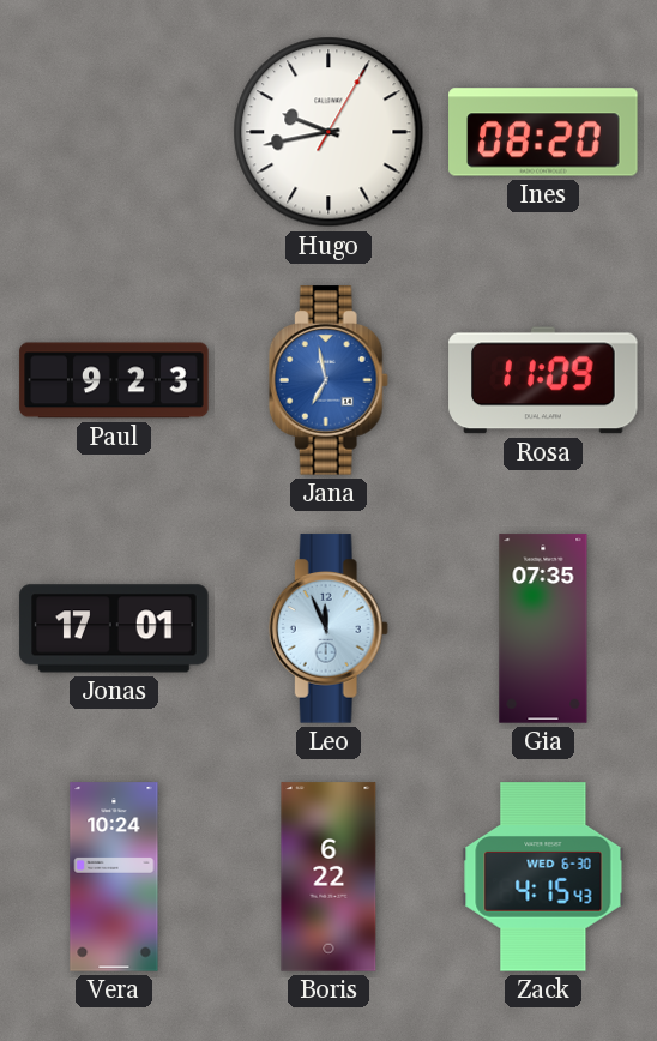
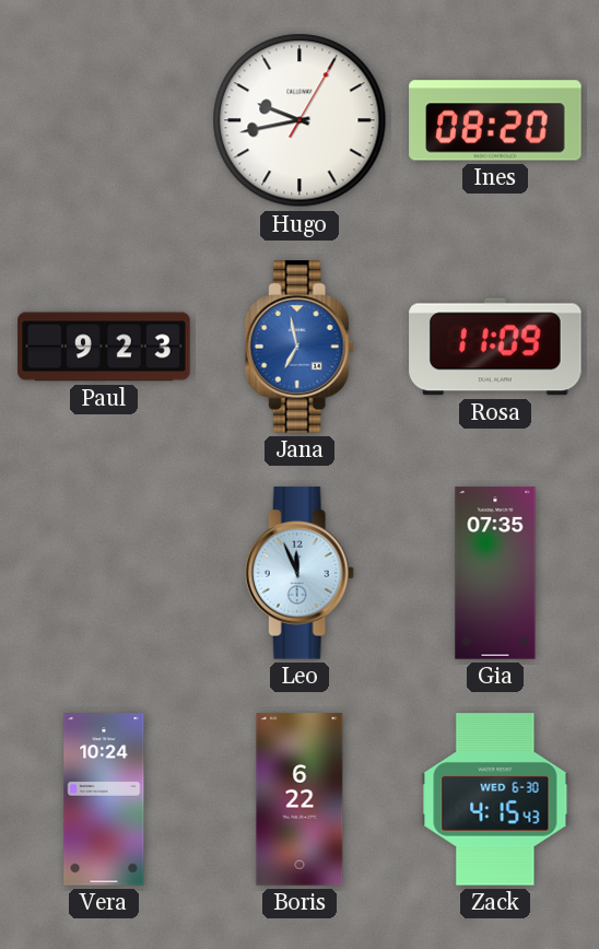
Jonas: 17:01 -> none
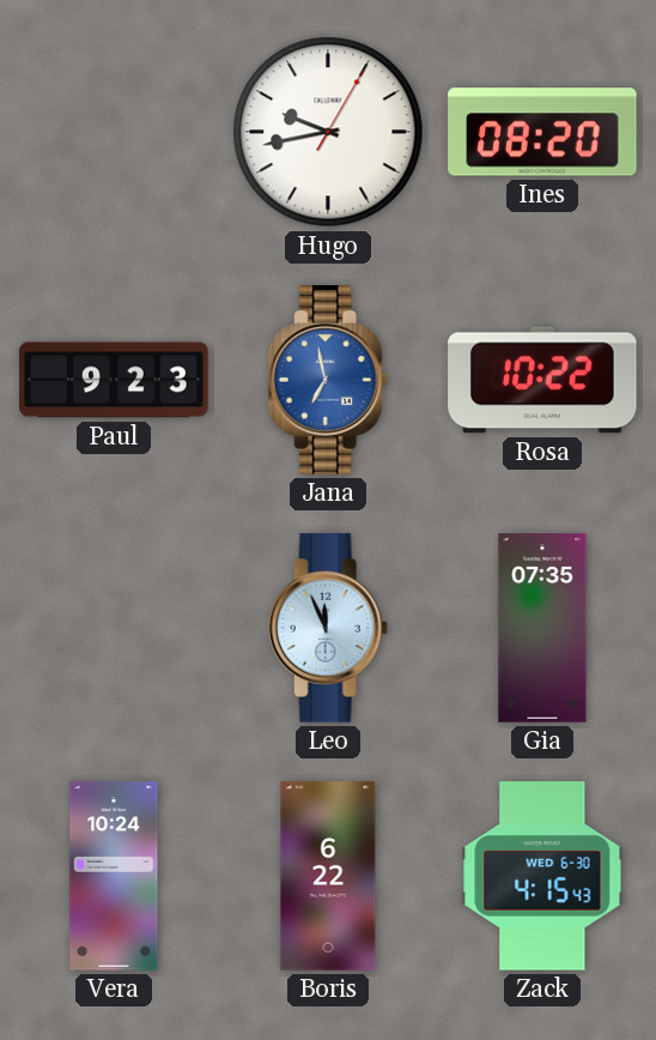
Rosa: 11:09 -> 10:22
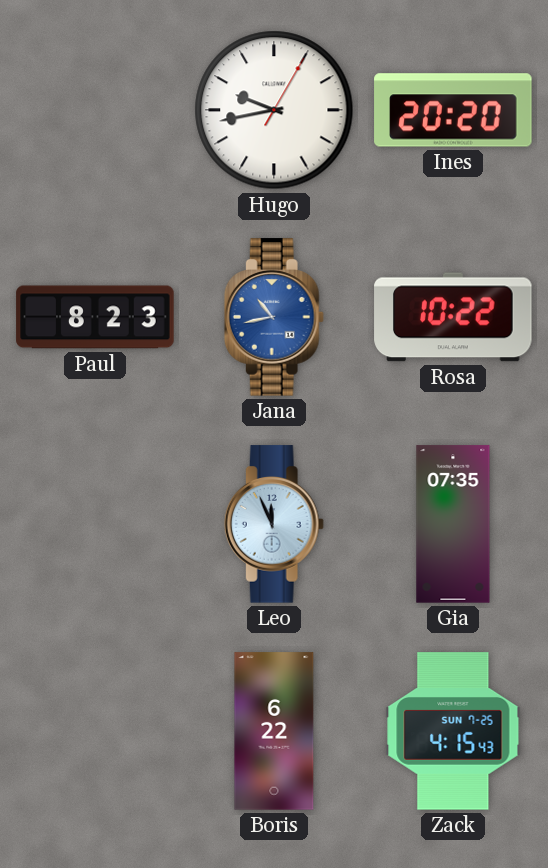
Ines: 08:20 -> 20:20
Paul: 9:23 -> 8:23
Jana: 6:58 -> 10:43
Vera: 10:24 -> none
Zack date: WED 6-30 -> SUN 7-25
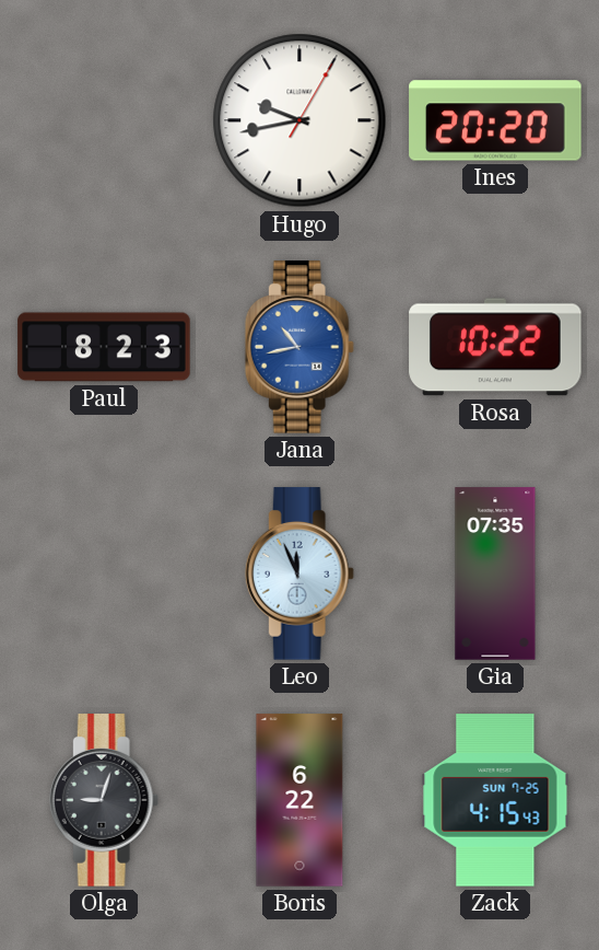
Olga: none -> 9:03
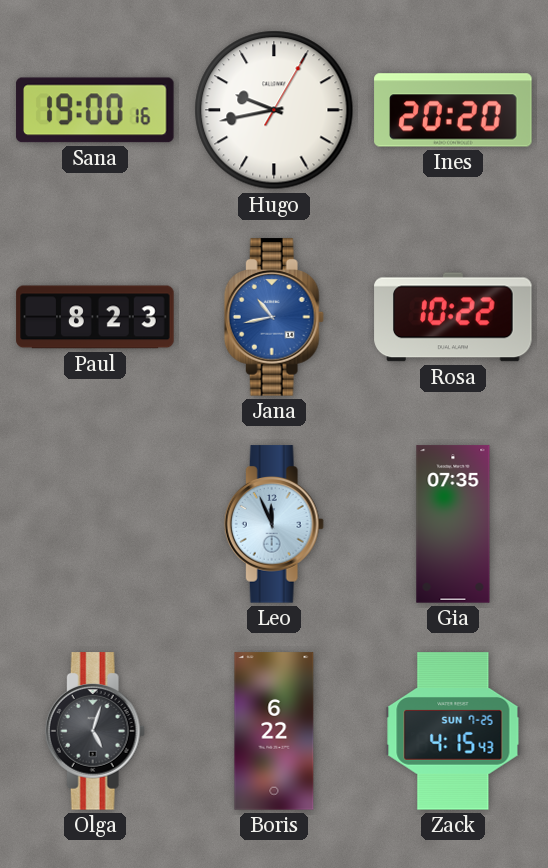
Sana: none -> 19:00
Olga: 9:03 -> 5:03
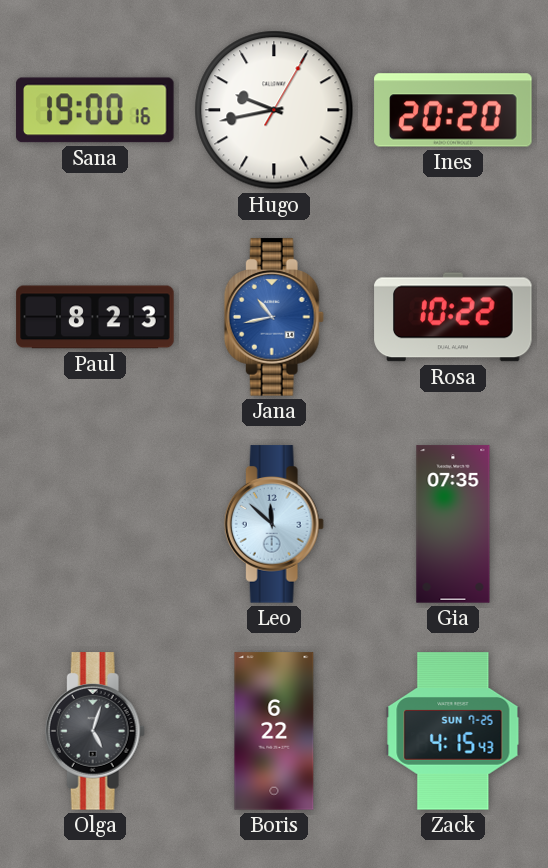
Leo: 11:56 -> 11:52
